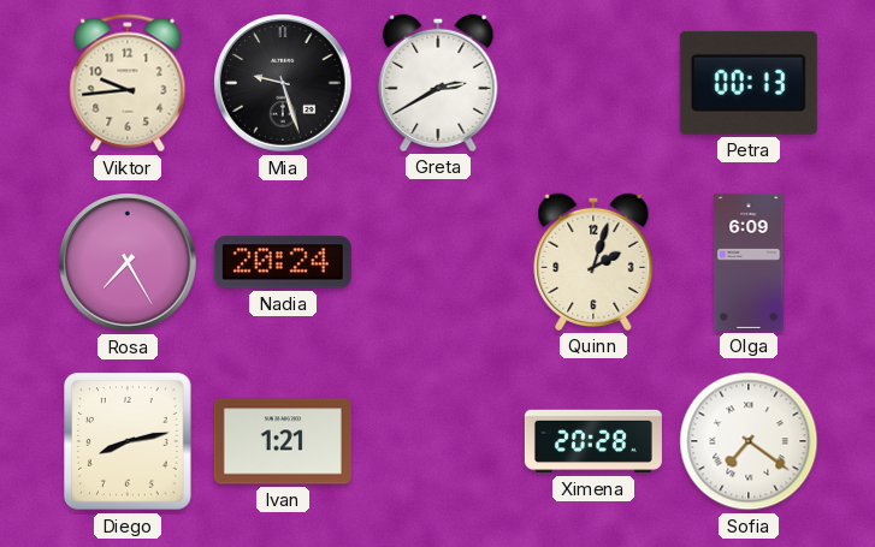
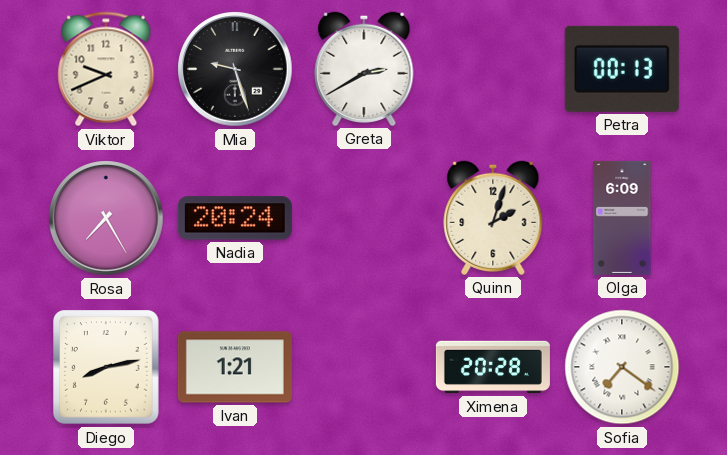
Viktor: 9:44 -> 9:41
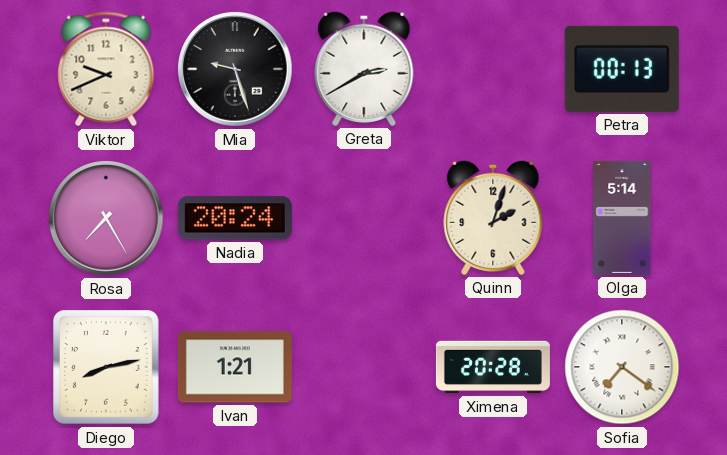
Olga: 6:09 -> 5:14
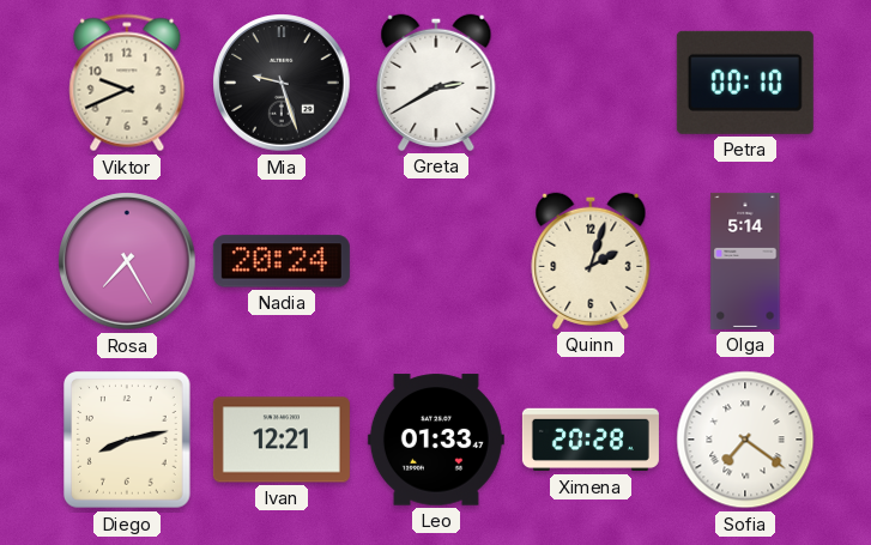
Petra: 00:13 -> 00:10
Ivan: 1:21 -> 12:21
Leo: none -> 01:33
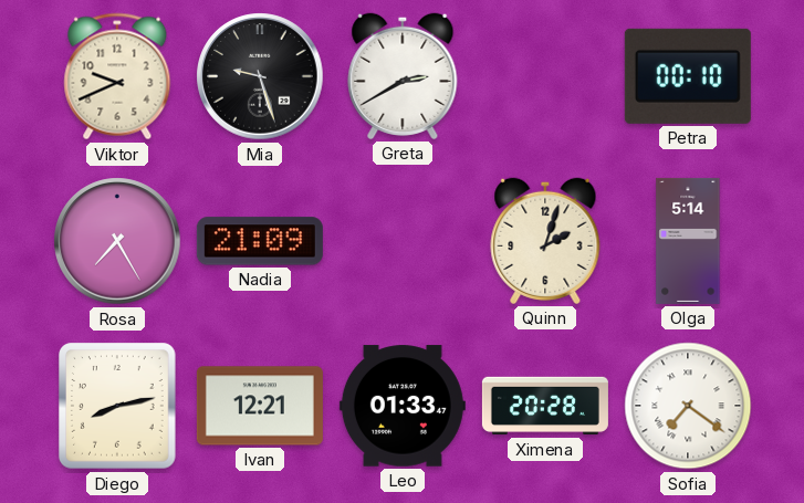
Nadia: 20:24 -> 21:09
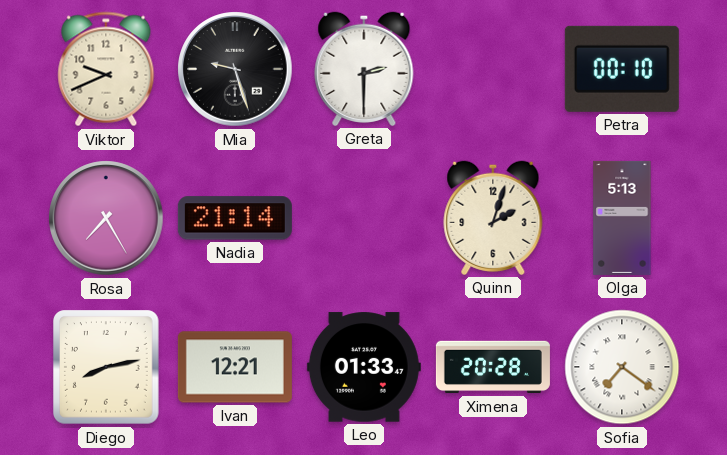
Greta: 2:40 -> 2:30
Nadia: 21:09 -> 21:14
Olga: 5:14 -> 5:13
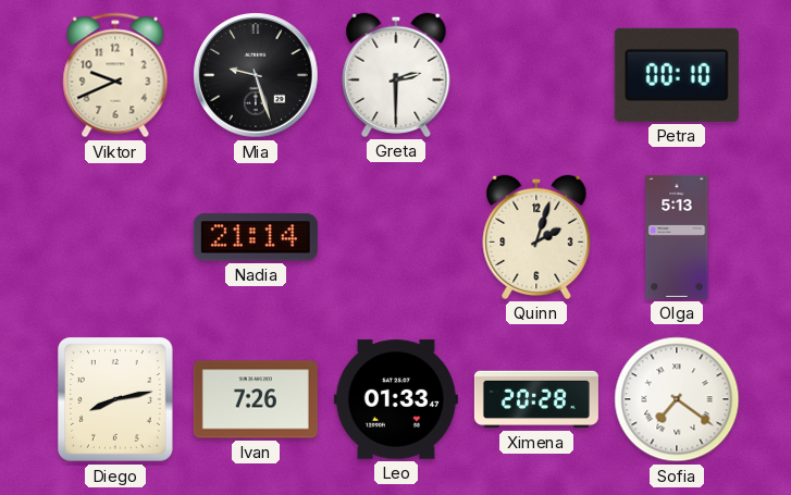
Rosa: 7:25 -> none
Ivan: 12:21 -> 7:26
